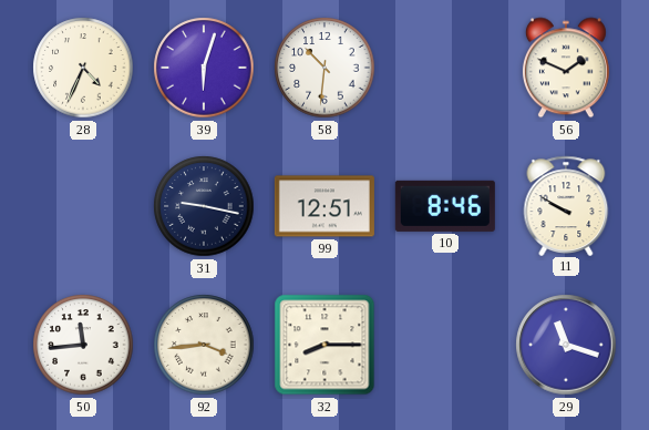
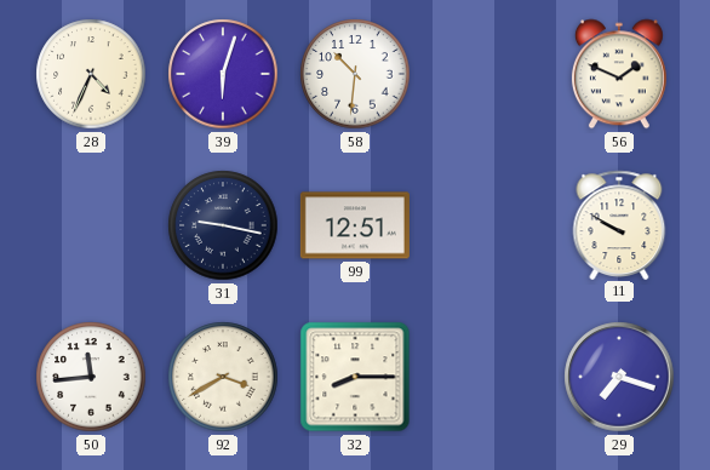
10: 8:46 -> none
92: 3:44 -> 3:40
29: 11:18 -> 7:18
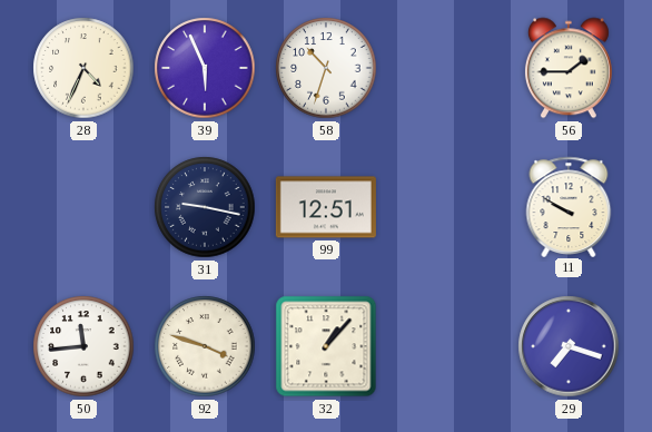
39: 6:03 -> 5:56
58: 10:31 -> 10:33
56: 1:49 -> 1:45
92: 3:40 -> 3:48
32: 8:15 -> 1:07
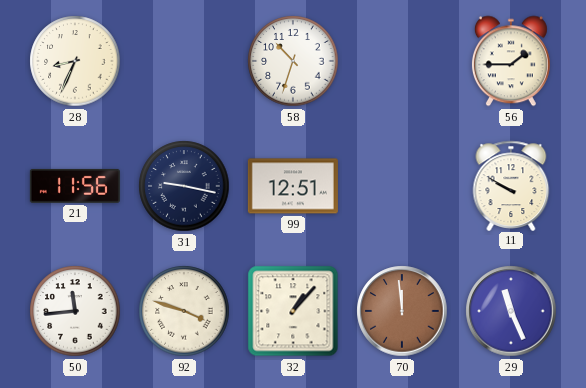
28: 4:34 -> 8:34
39: 5:56 -> none
21: none -> 11:56
70: none -> 11:59
29: 7:18 -> 11:26
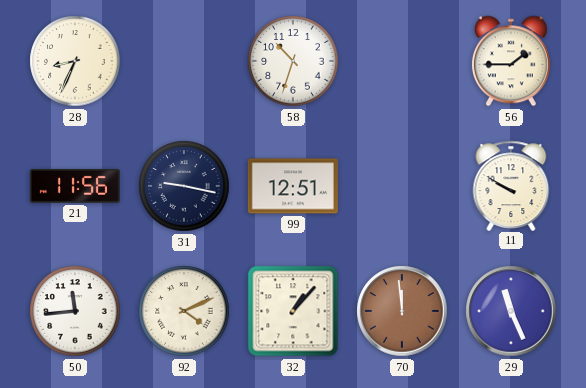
92: 3:48 -> 4:11
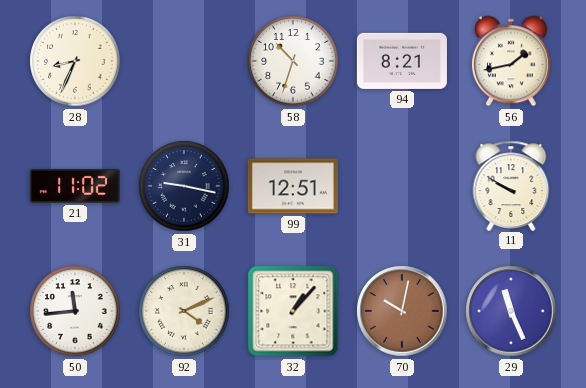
94: none -> 8:21
56: 1:45 -> 1:43
21: 11:56 -> 11:02
70: 11:59 -> 10:02
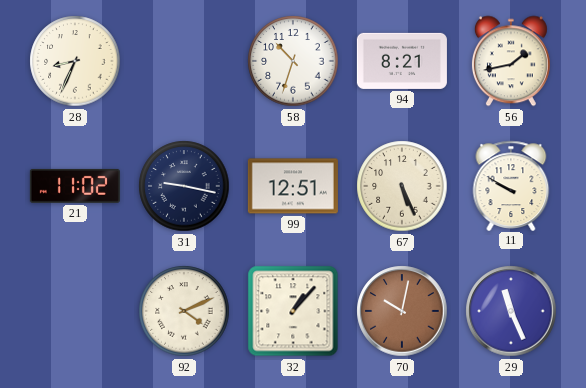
67: none -> 5:26
50: 11:44 -> none
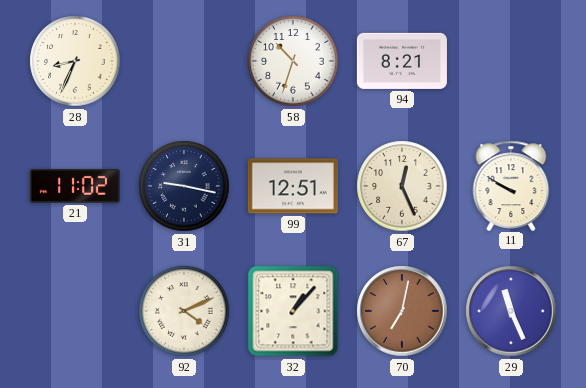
56: 1:43 -> none
67: 5:26 -> 12:26
70: 10:02 -> 7:02
